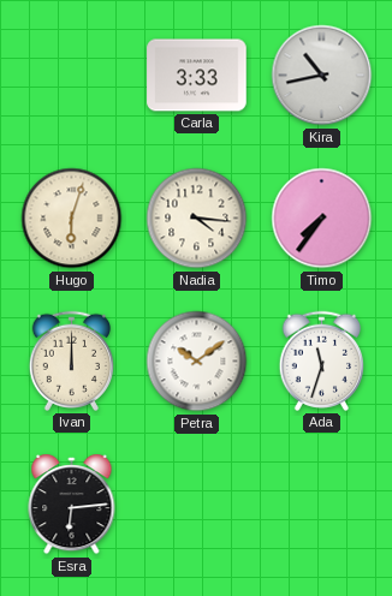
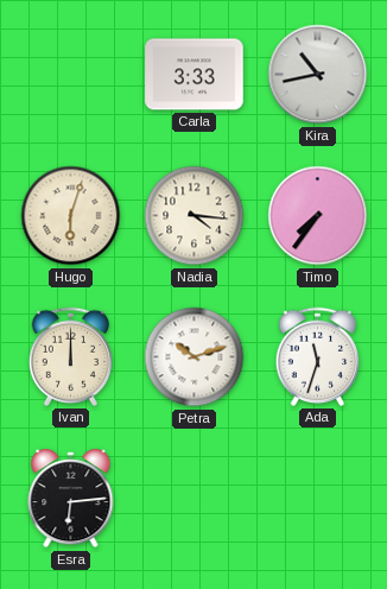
Petra: 10:09 -> 10:12
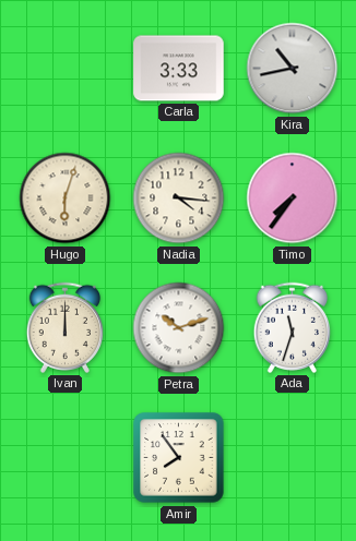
Esra: 6:14 -> none
Amir: none -> 7:54
